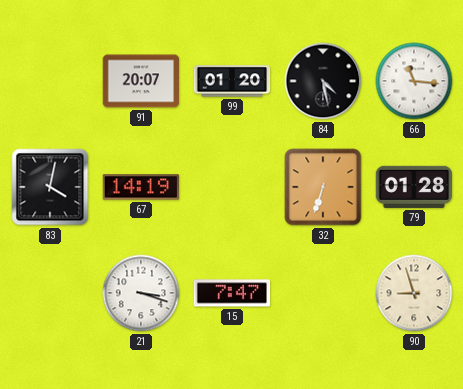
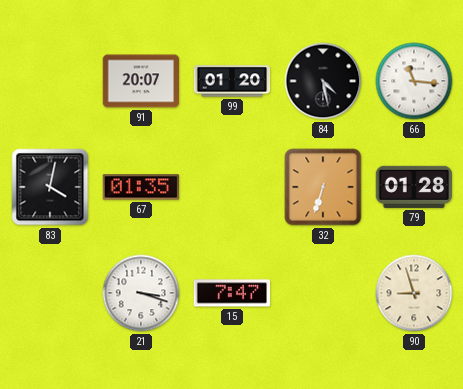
67: 14:19 -> 01:35
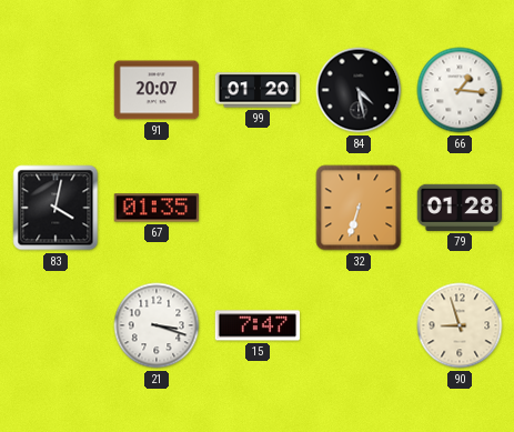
66: 11:16 -> 1:16
